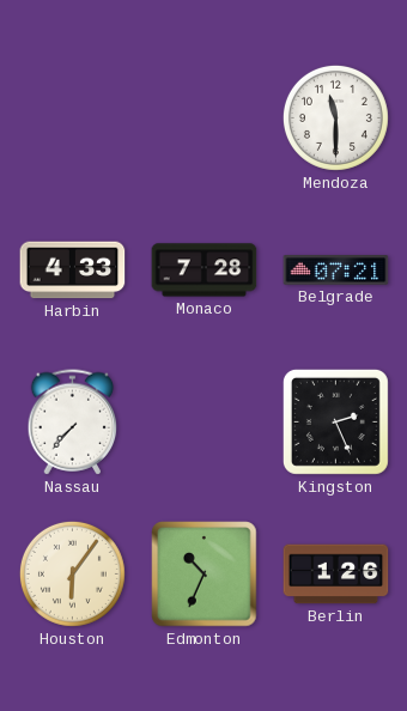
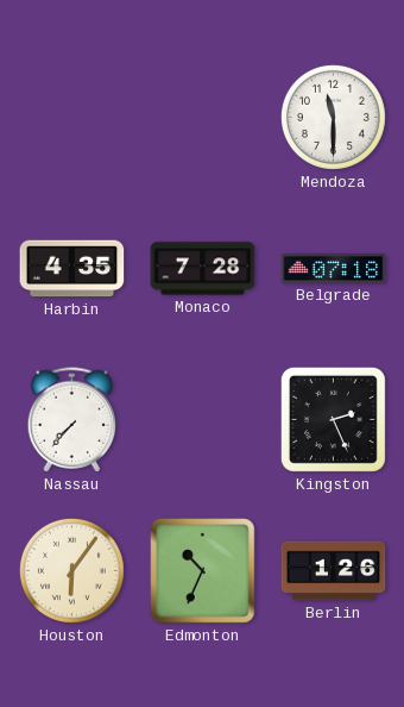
Harbin: 4:33 -> 4:35
Belgrade: 07:21 -> 07:18
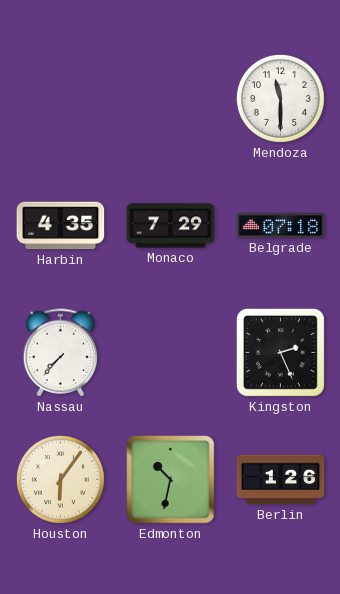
Monaco: 7:28 -> 7:29
Edmonton: 10:34 -> 10:32
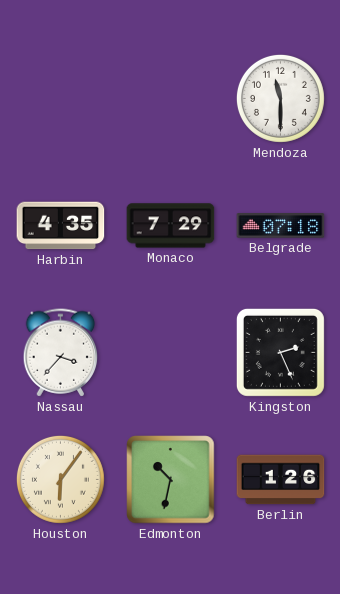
Nassau: 7:37 -> 3:37
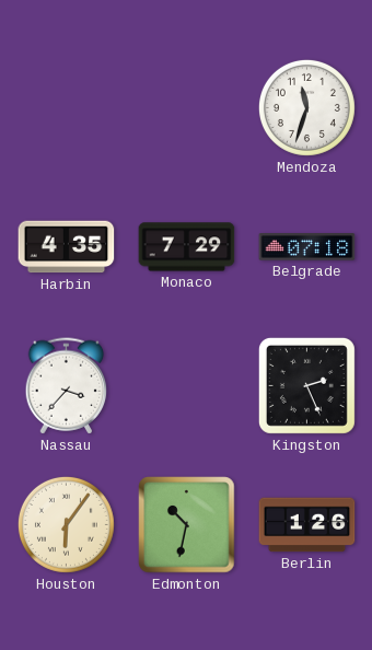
Mendoza: 11:30 -> 11:33
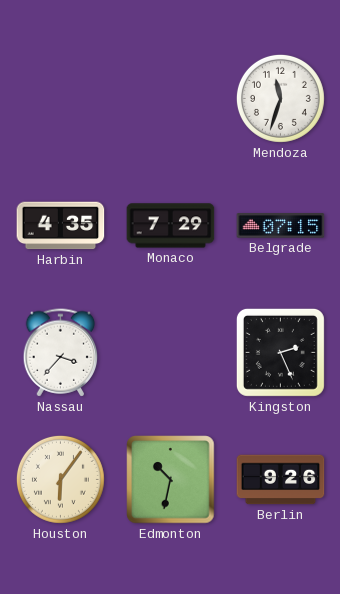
Belgrade: 07:18 -> 07:15
Berlin: 1:26 -> 9:26
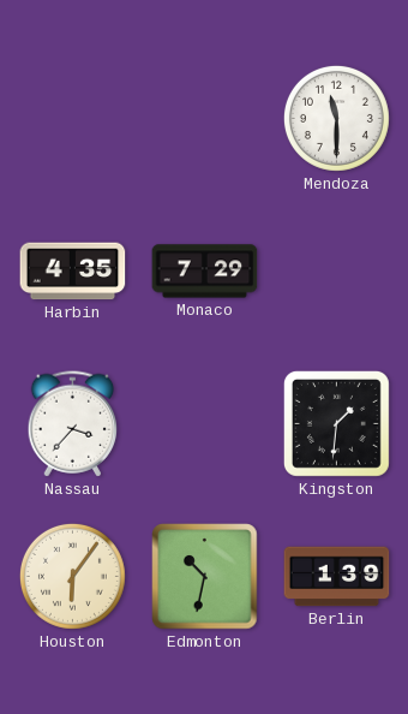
Mendoza: 11:33 -> 11:30
Belgrade: 07:15 -> none
Kingston: 2:26 -> 1:31
Berlin: 9:26 -> 1:39
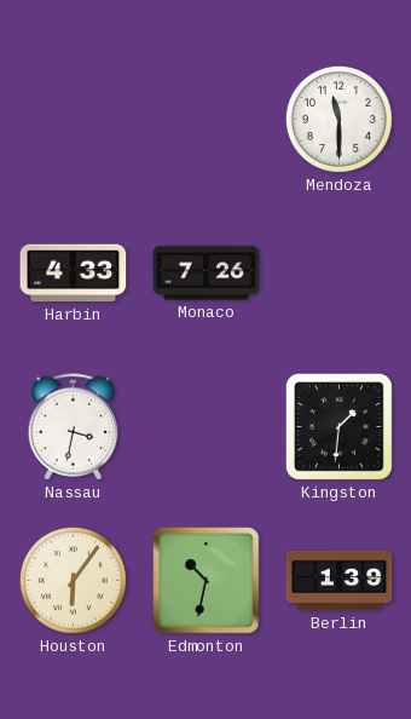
Harbin: 4:35 -> 4:33
Monaco: 7:29 -> 7:26
Nassau: 3:37 -> 3:32
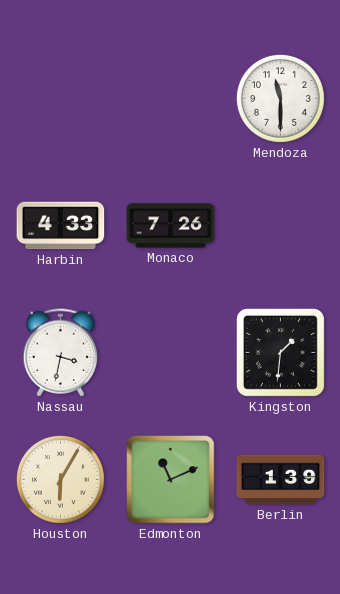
Houston: 6:06 -> 6:05
Edmonton: 10:32 -> 11:11
